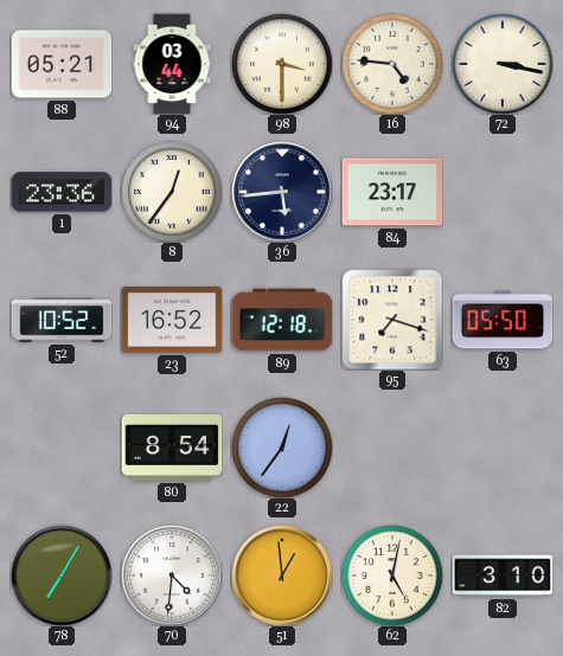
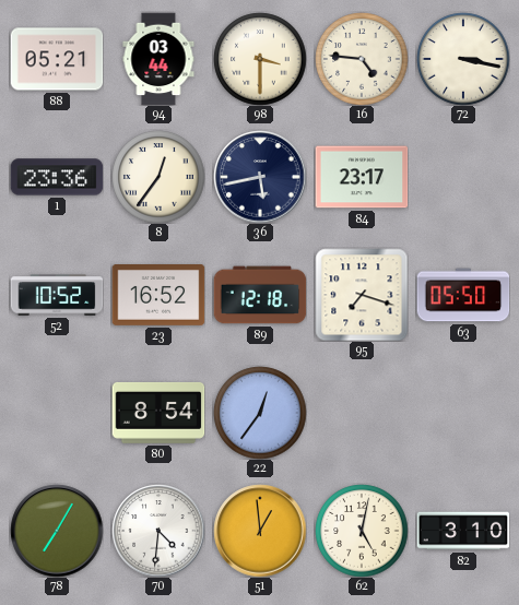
36: 5:44 -> 5:43
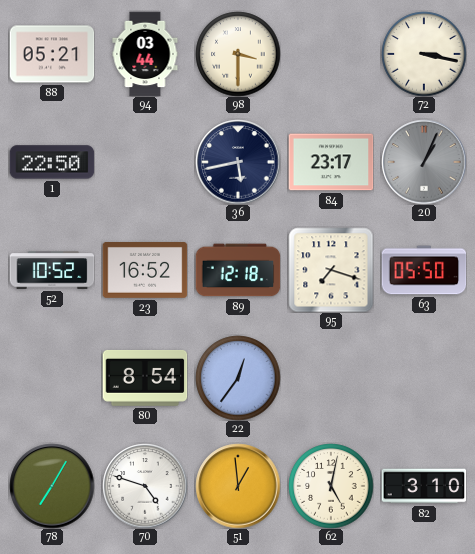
16: 4:46 -> none
1: 23:36 -> 22:50
8: 12:36 -> none
20: none -> 1:04
70: 4:31 -> 4:48
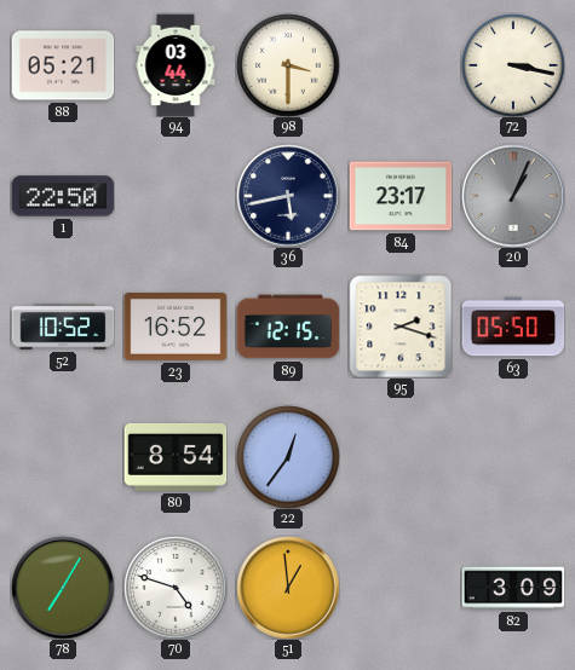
89: 12:18 -> 12:15
95: 7:18 -> 2:18
62: 5:02 -> none
82: 3:10 -> 3:09
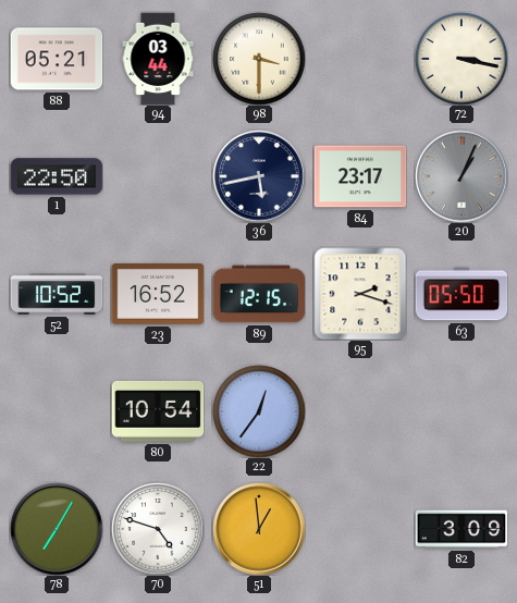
80: 8:54 -> 10:54
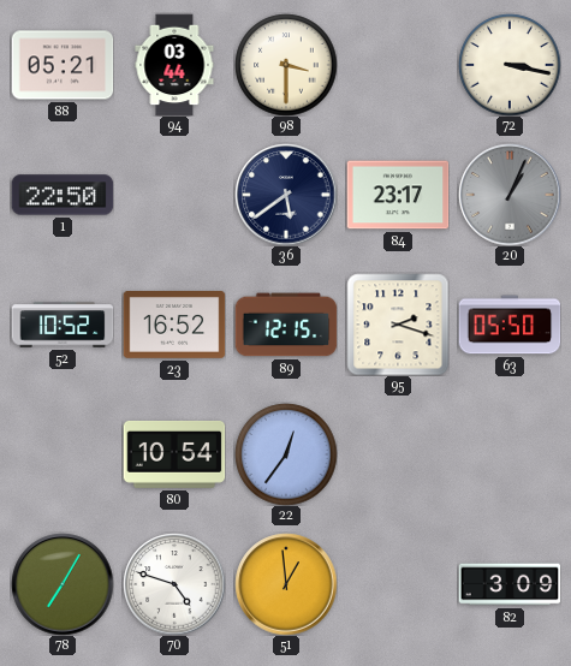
36: 5:43 -> 5:39
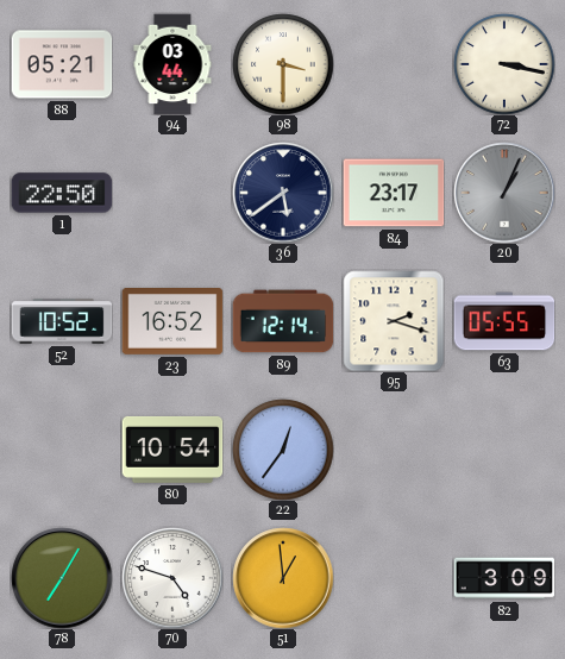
89: 12:15 -> 12:14
63: 05:50 -> 05:55
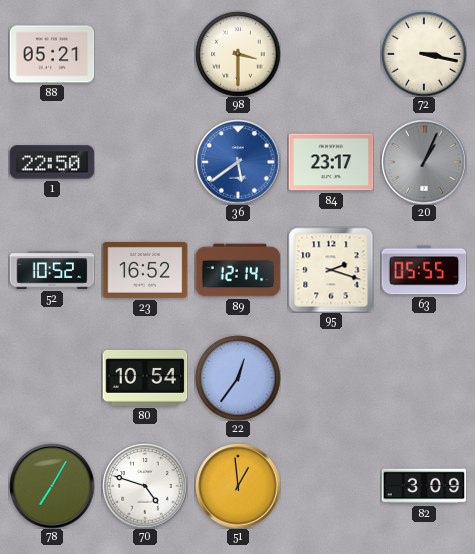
94: 03:44 -> none
36 dial: navy -> blue
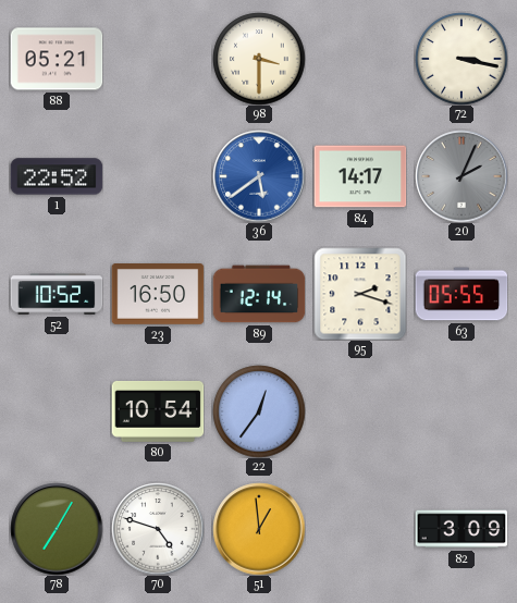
1: 22:50 -> 22:52
84: 23:17 -> 14:17
20: 1:04 -> 2:04
23: 16:52 -> 16:50
